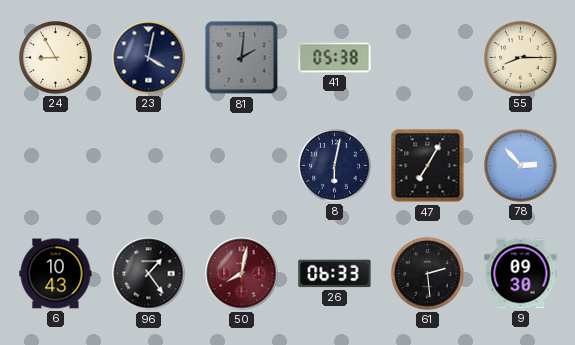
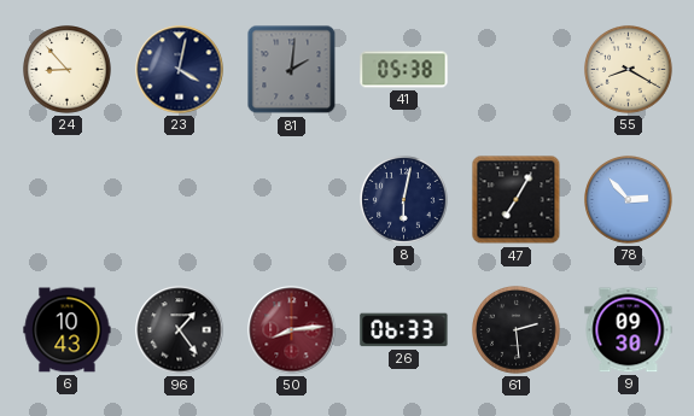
24: 8:55 -> 8:53
55: 8:15 -> 8:20
50: 8:02 -> 8:14
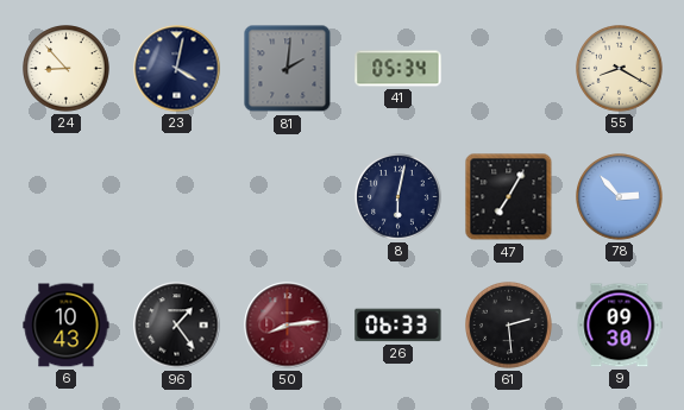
41: 05:38 -> 05:34
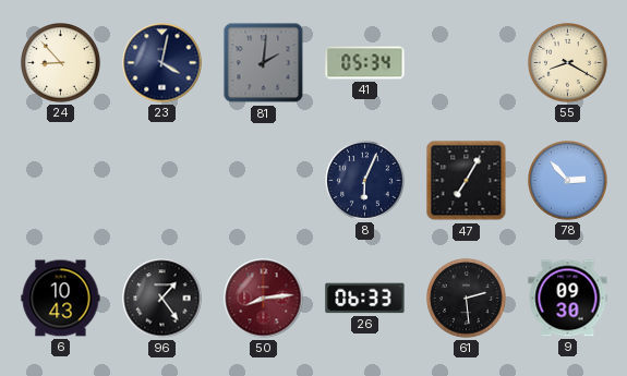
8: 6:02 -> 6:04
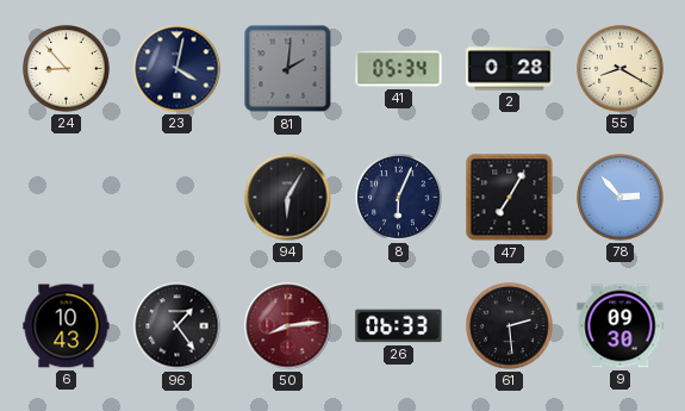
2: none -> 0:28
94: none -> 6:05
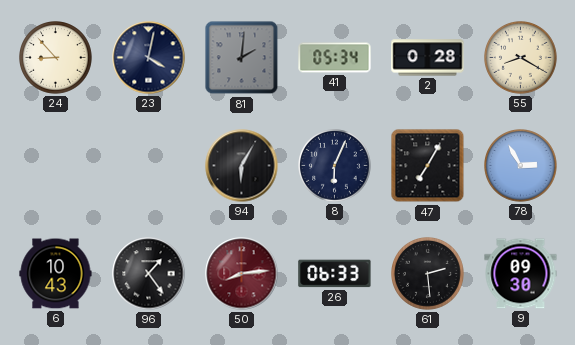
78: 2:53 -> 2:55
